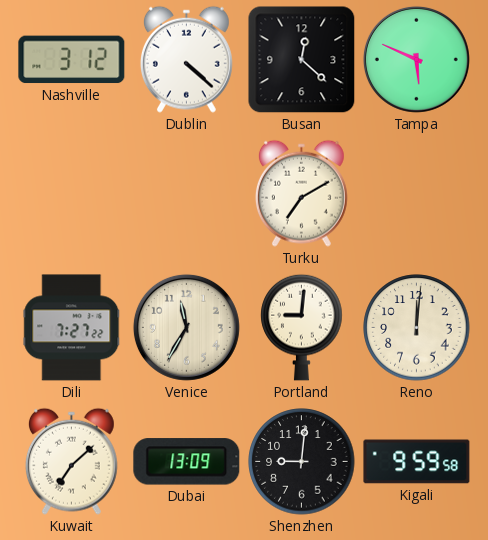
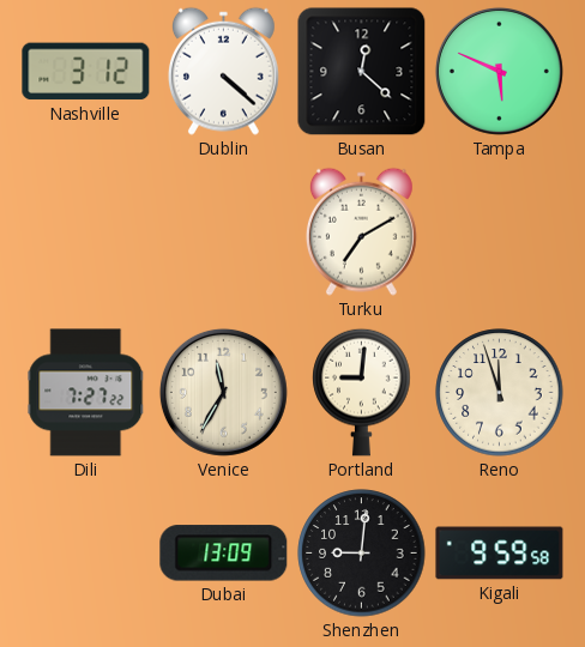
Reno: 12:01 -> 11:57
Kuwait: 7:08 -> none
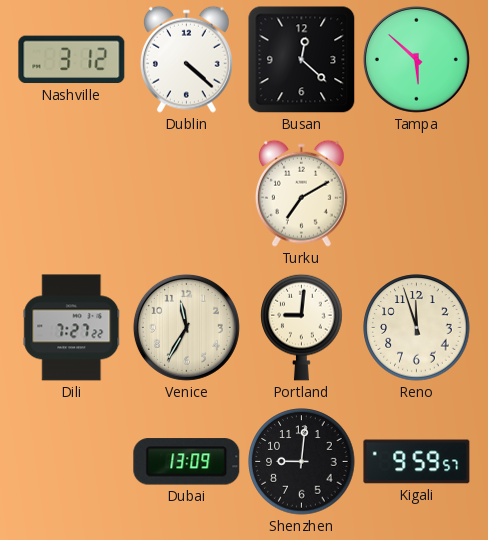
Tampa: 5:49 -> 5:52
Kigali: 9:59:58 -> 9:59:57
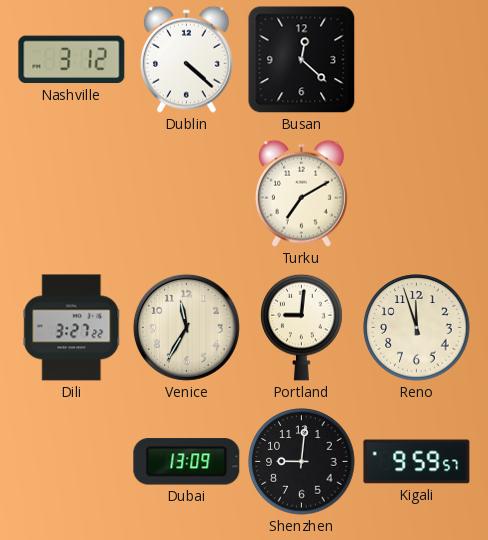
Tampa: 5:52 -> none
Dili: 7:27 -> 3:27
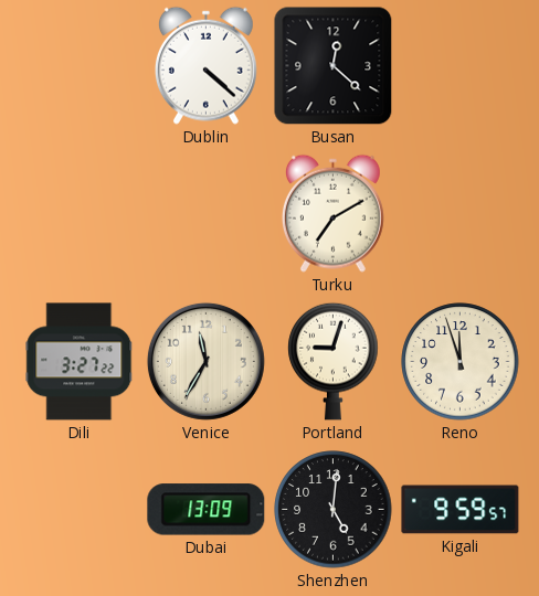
Nashville: 3:12 -> none
Portland: 9:01 -> 9:03
Shenzhen: 9:01 -> 5:01
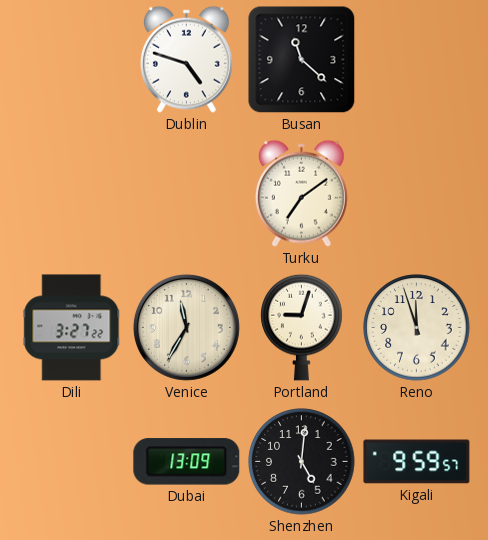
Dublin: 4:22 -> 4:48
Busan: 12:22 -> 11:22
Turku: 7:10 -> 7:09
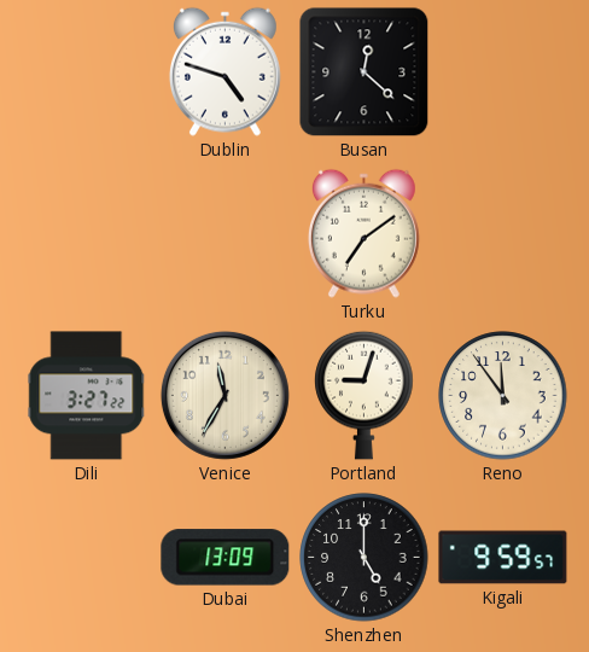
Busan: 11:22 -> 12:22
Reno: 11:57 -> 11:54
Shenzhen: 5:01 -> 5:00
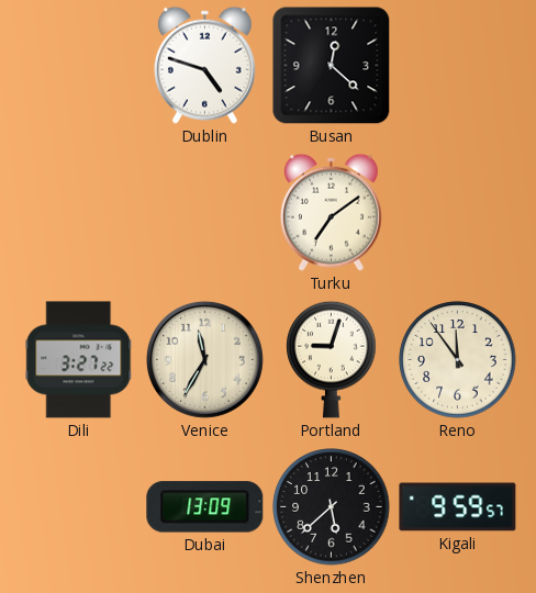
Shenzhen: 5:00 -> 5:38
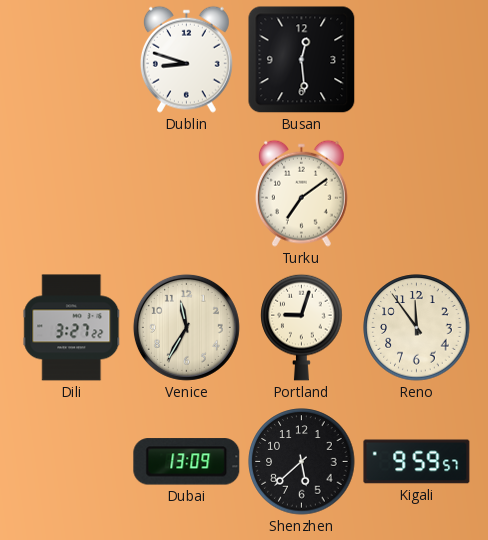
Dublin: 4:48 -> 8:48
Busan: 12:22 -> 12:29
